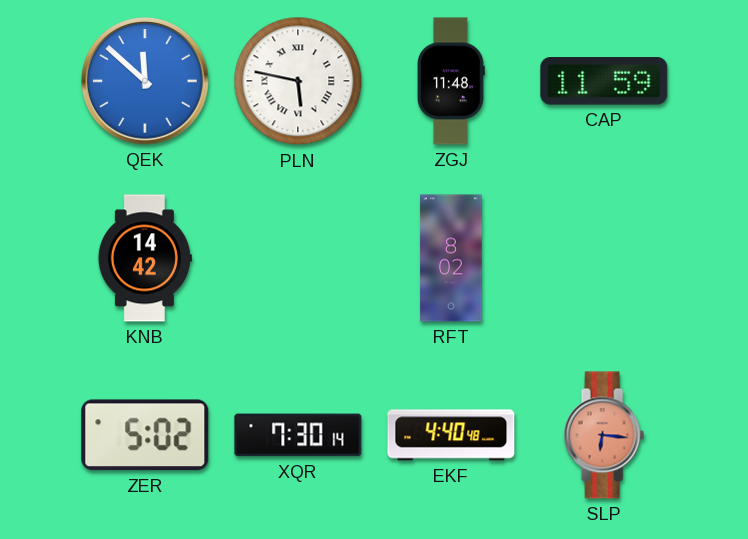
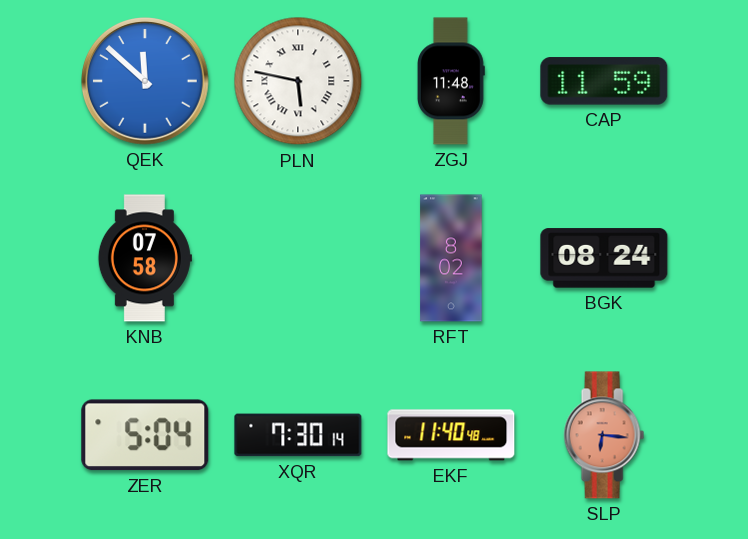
KNB: 14:42 -> 07:58
BGK: none -> 08:24
ZER: 5:02 -> 5:04
EKF: 4:40 -> 11:40
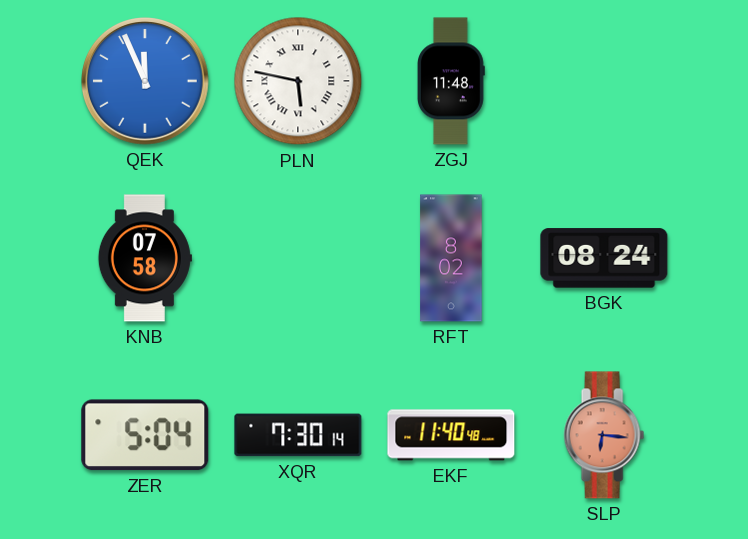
QEK: 11:52 -> 11:56
CAP: 11:59 -> none
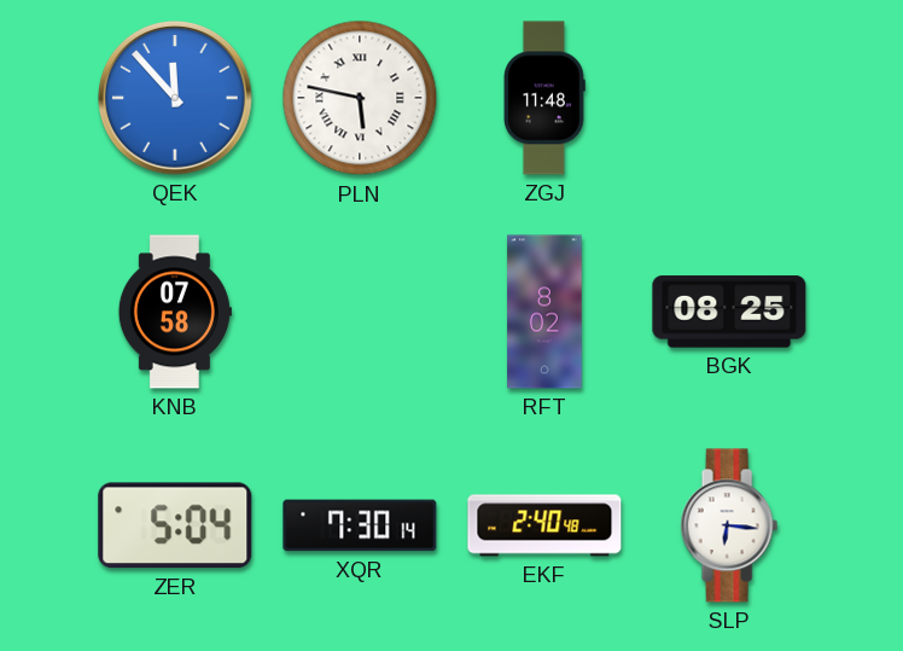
QEK: 11:56 -> 11:53
BGK: 08:24 -> 08:25
EKF: 11:40 -> 2:40
SLP dial: salmon -> white
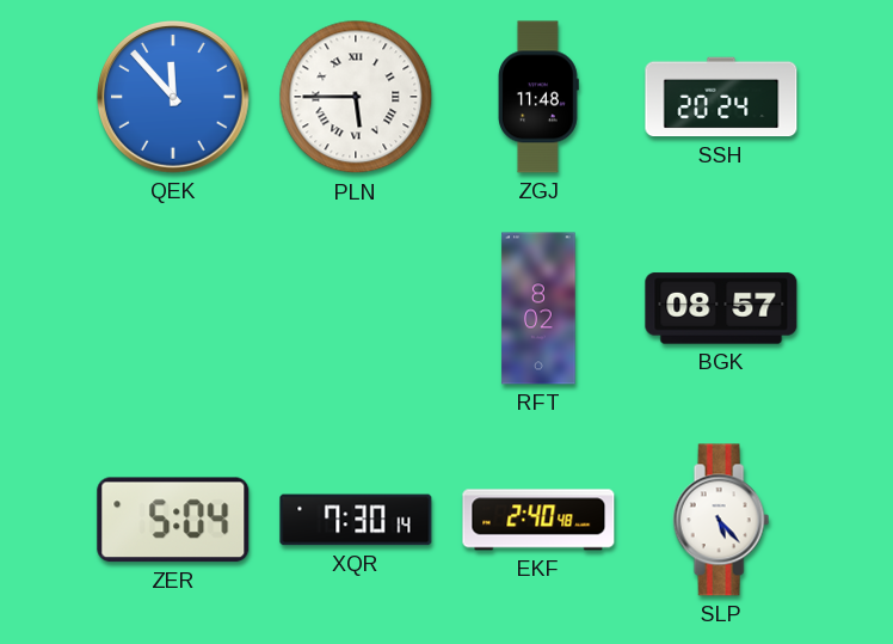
PLN: 5:47 -> 5:45
SSH: none -> 20:24
KNB: 07:58 -> none
BGK: 08:25 -> 08:57
SLP: 6:16 -> 5:23
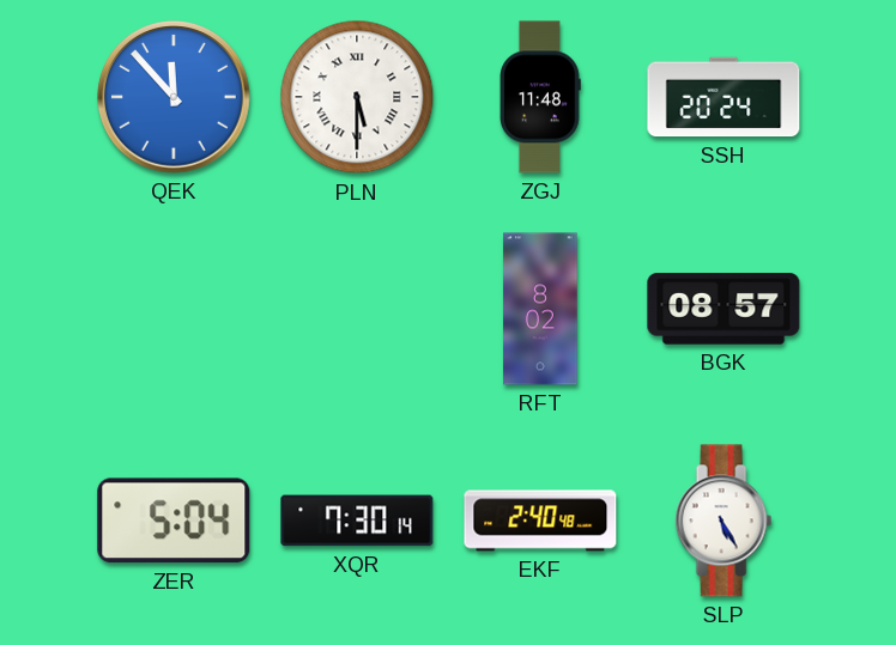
PLN: 5:45 -> 5:30
SLP: 5:23 -> 5:25
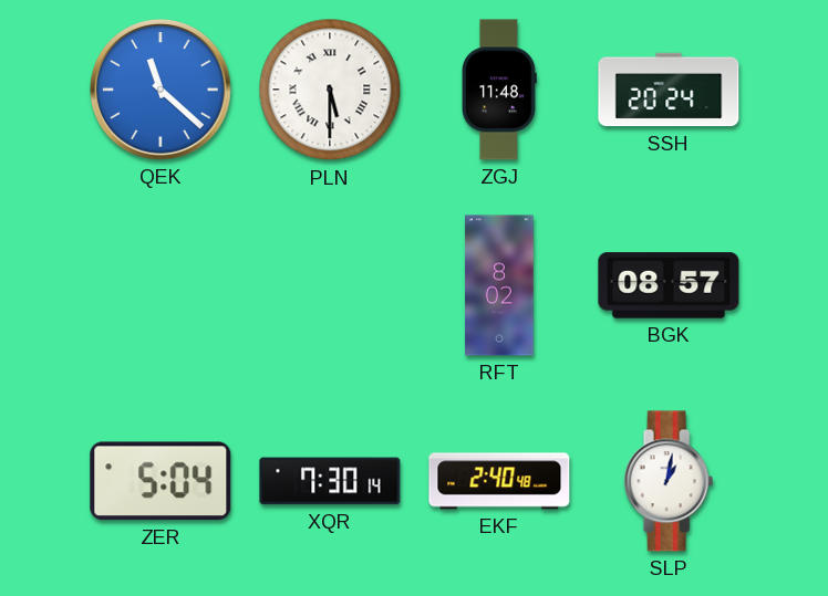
QEK: 11:53 -> 11:22
SLP: 5:25 -> 1:02
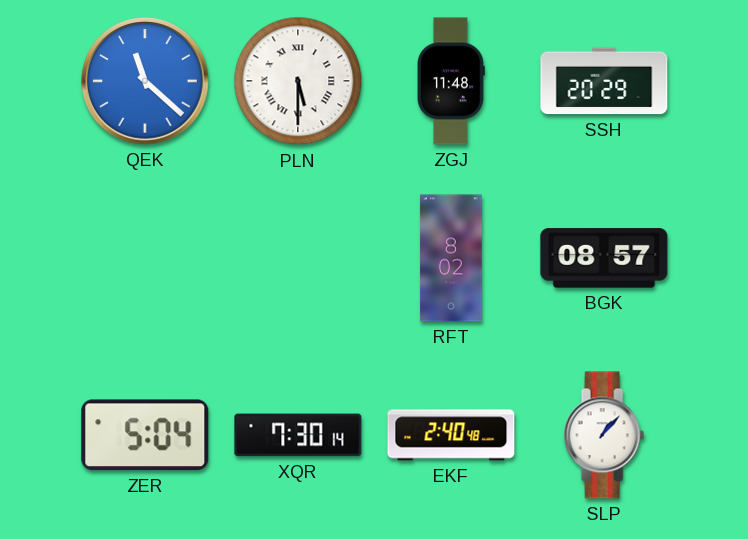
SSH: 20:24 -> 20:29
SLP: 1:02 -> 1:07
